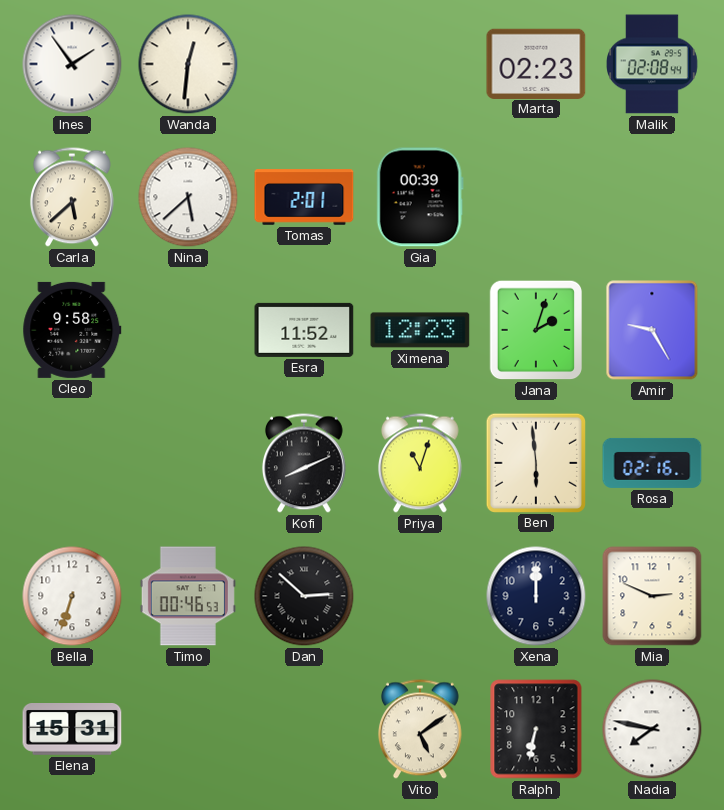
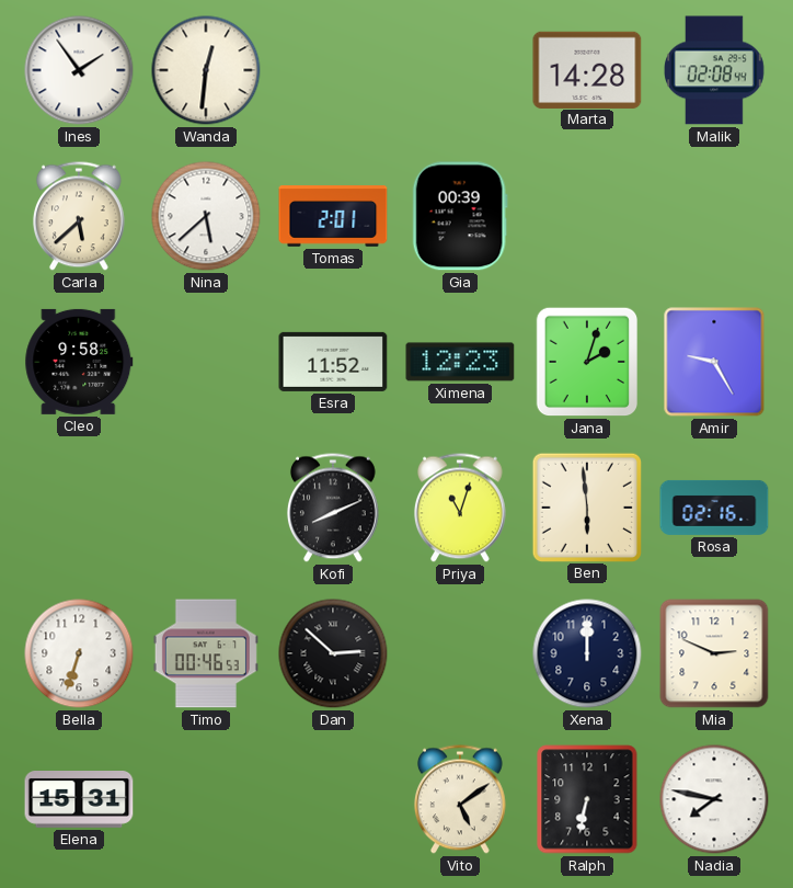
Marta: 02:23 -> 14:28
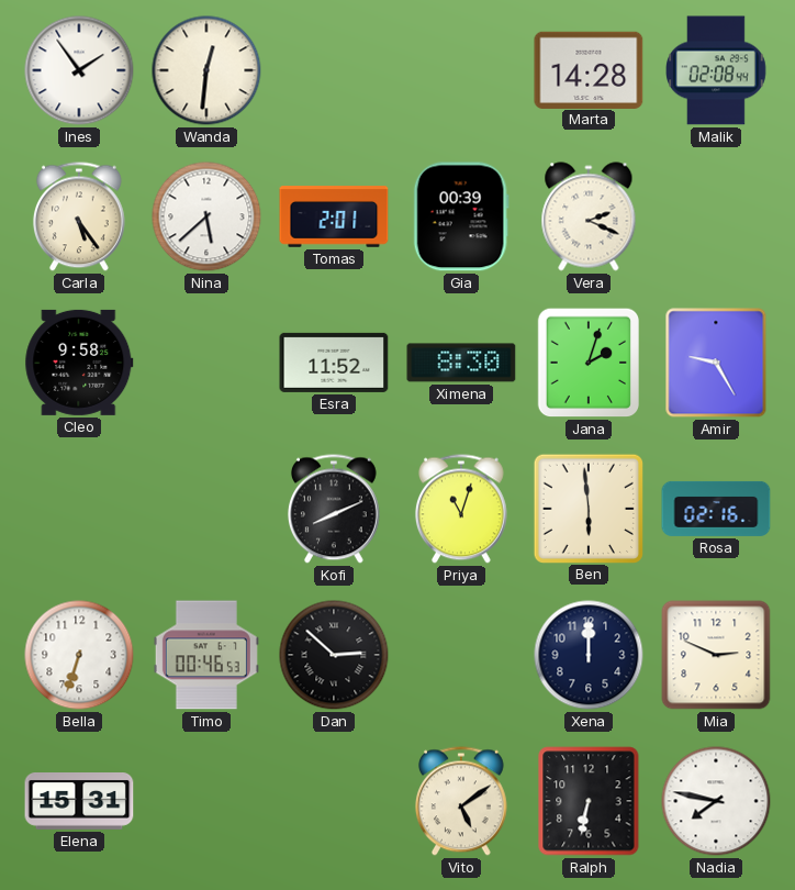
Carla: 5:38 -> 5:24
Vera: none -> 2:19
Ximena: 12:23 -> 8:30
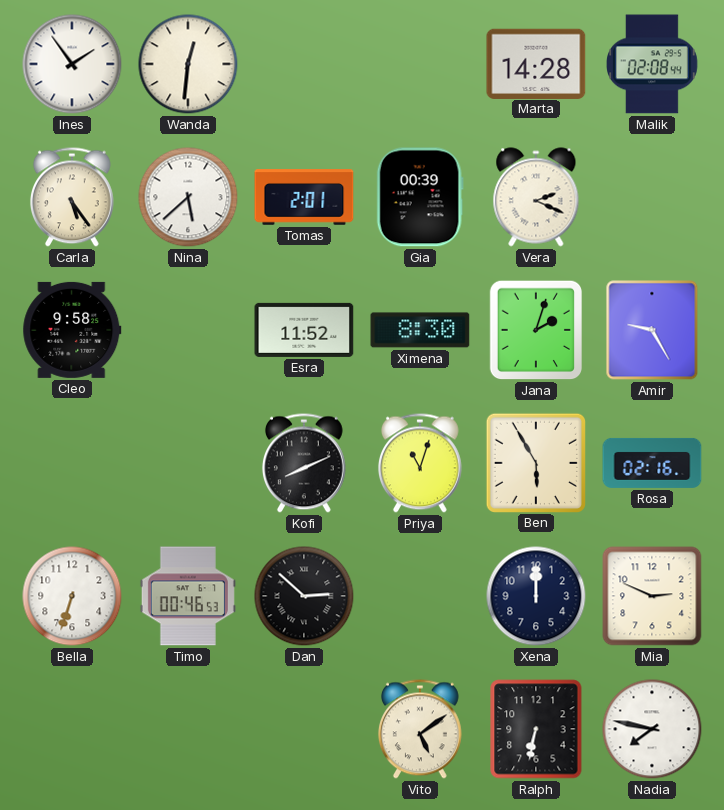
Ben: 5:59 -> 5:55
Elena: 15:31 -> none
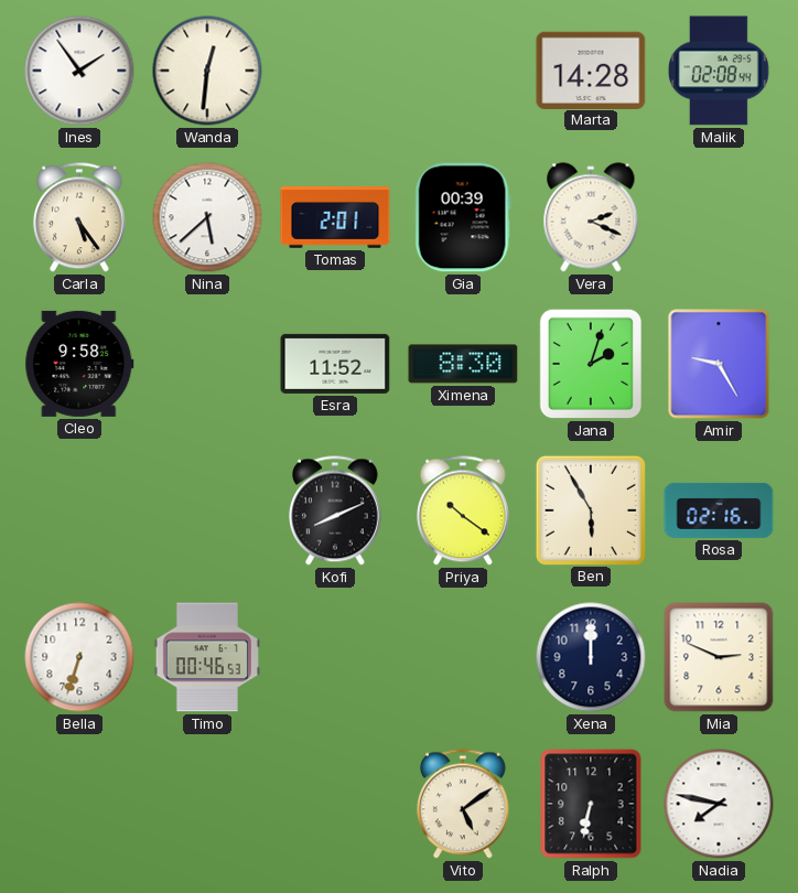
Priya: 11:03 -> 10:21
Dan: 2:52 -> none
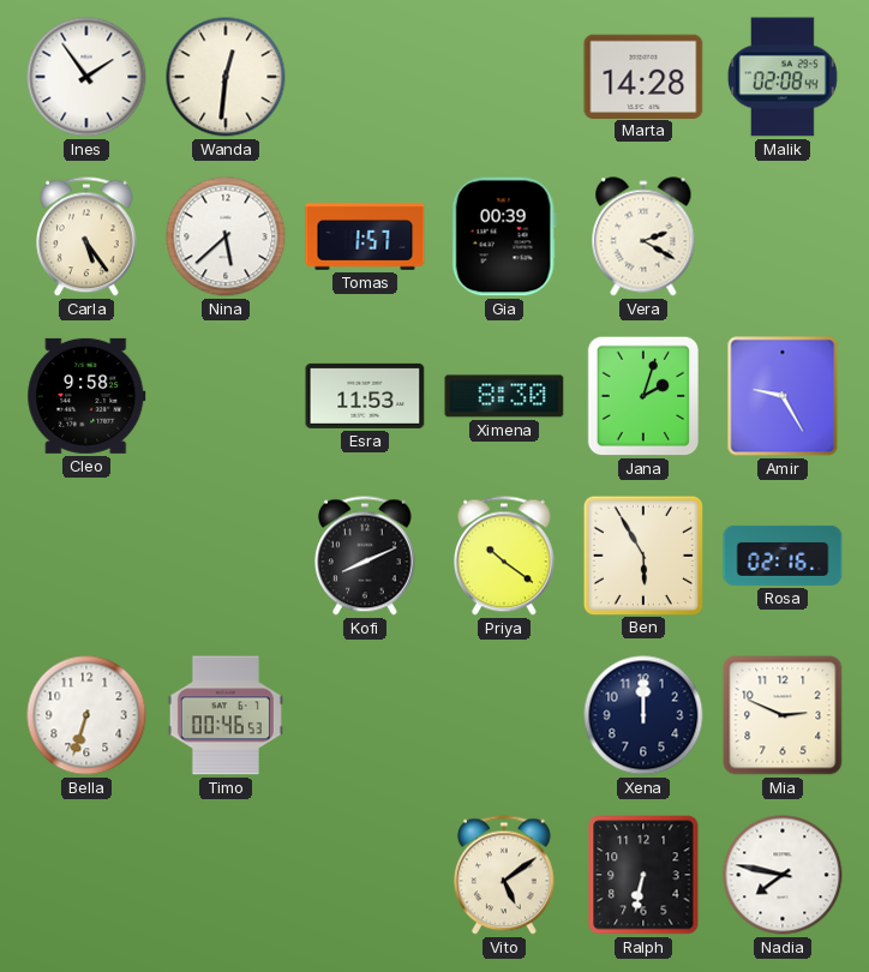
Tomas: 2:01 -> 1:57
Vera: 2:19 -> 2:20
Esra: 11:52 -> 11:53
